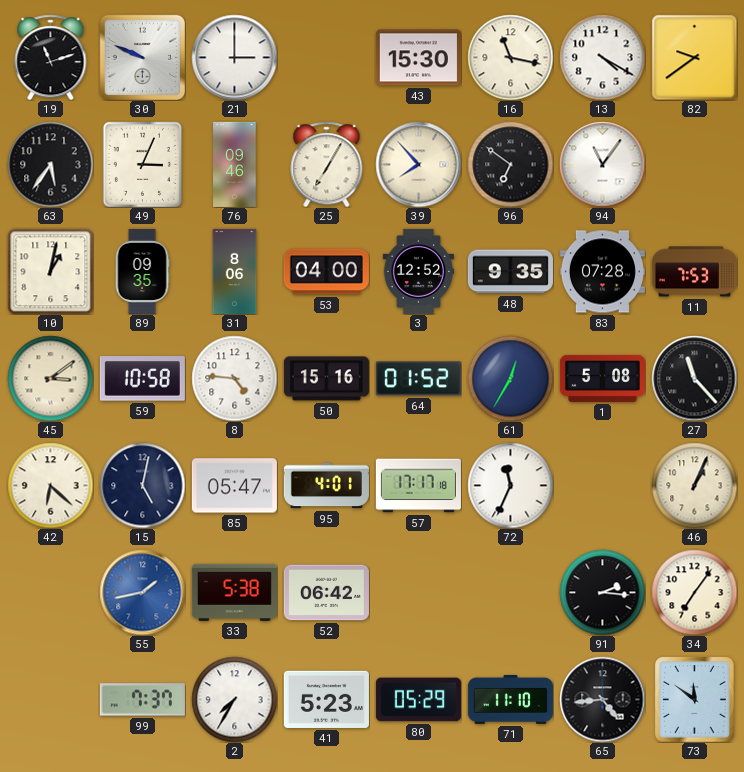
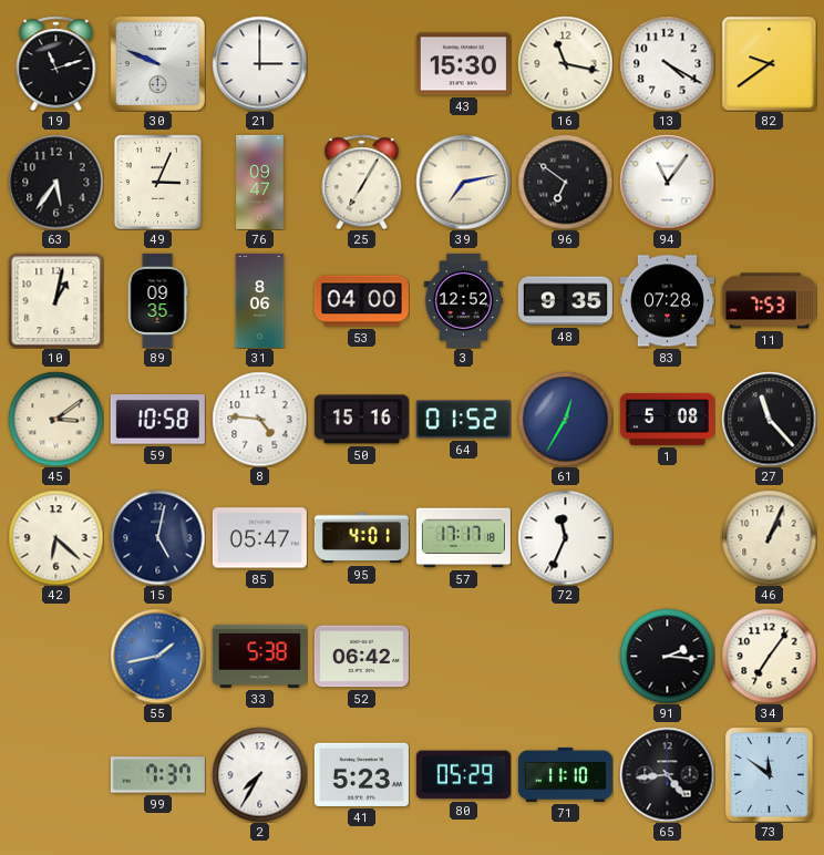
76: 09:46 -> 09:47
39: 7:53 -> 7:13
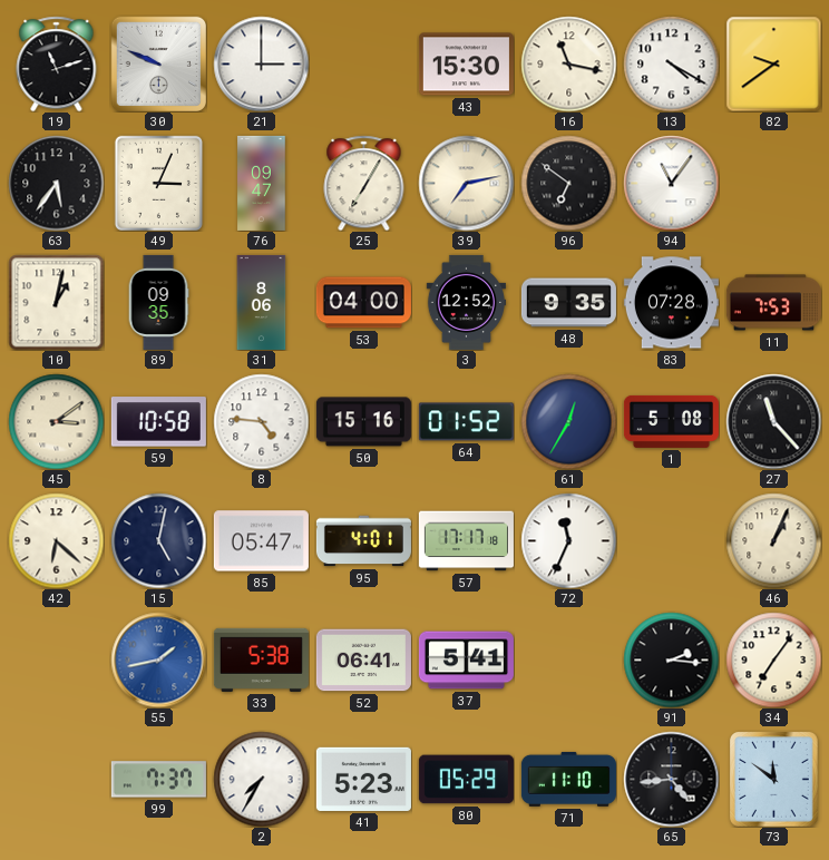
52: 06:42 -> 06:41
37: none -> 5:41
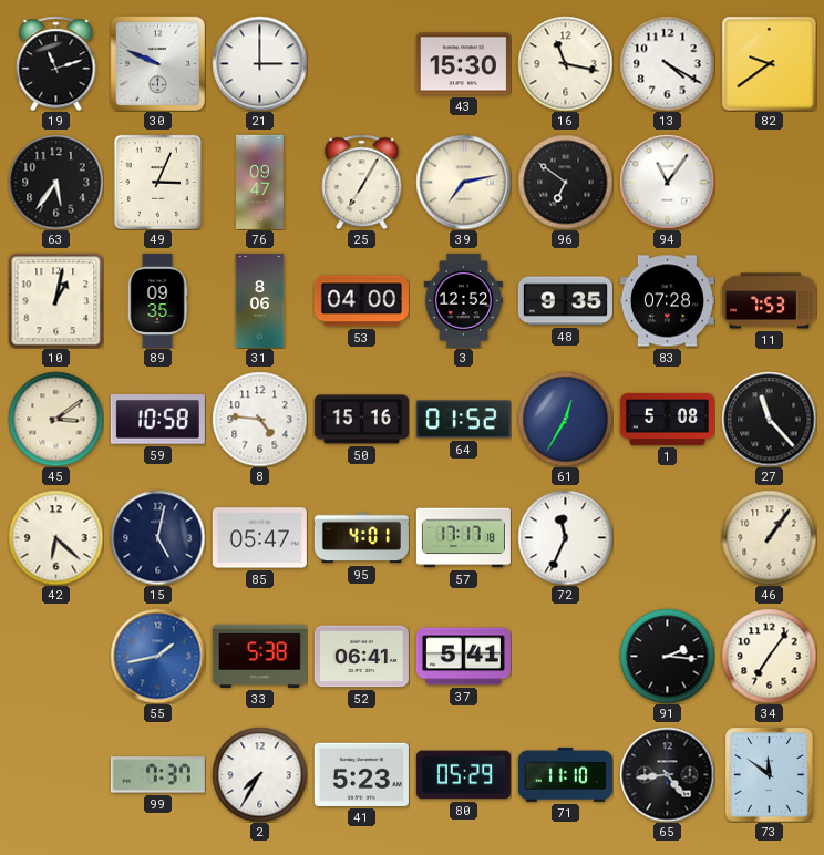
46: 1:04 -> 1:06
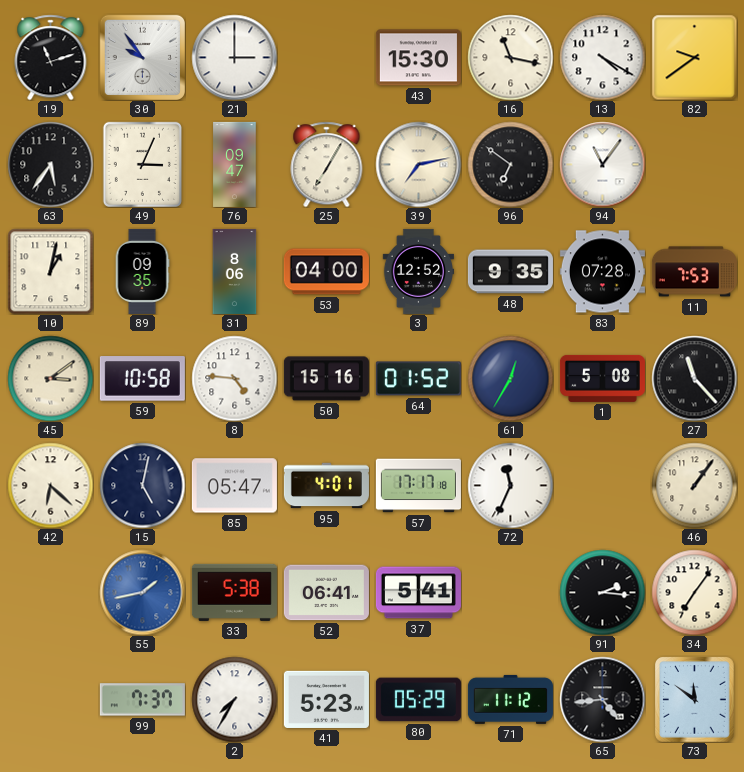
30: 9:49 -> 9:54
71: 11:10 -> 11:12
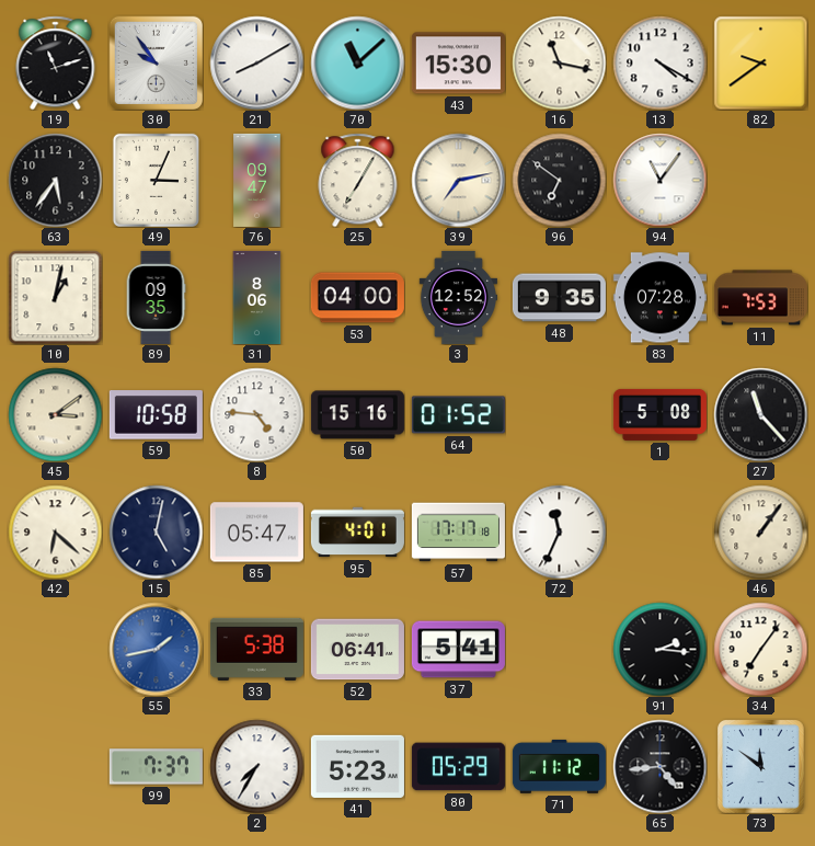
21: 3:00 -> 8:10
70: none -> 11:08
61: 12:35 -> none
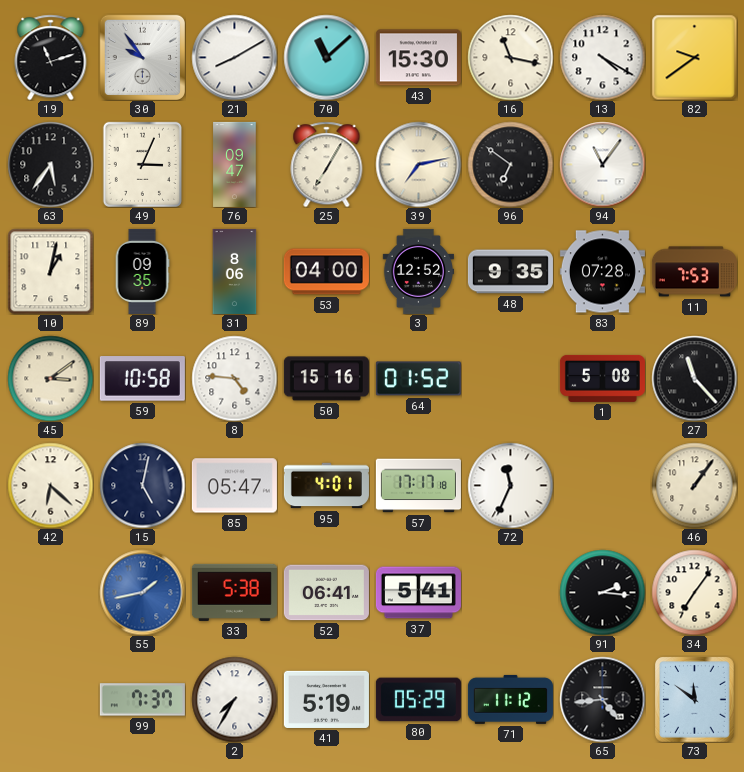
41: 5:23 -> 5:19
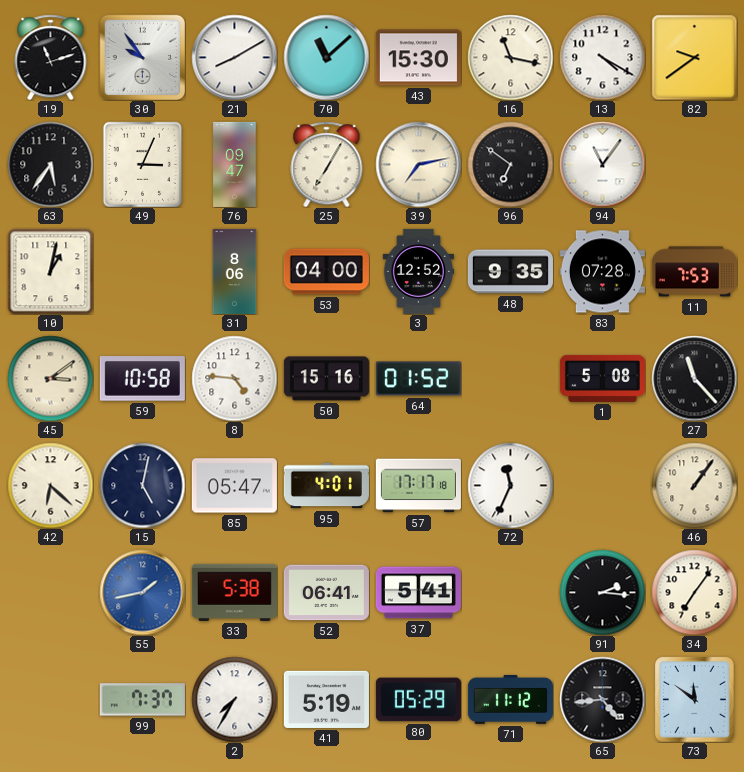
89: 09:35 -> none
